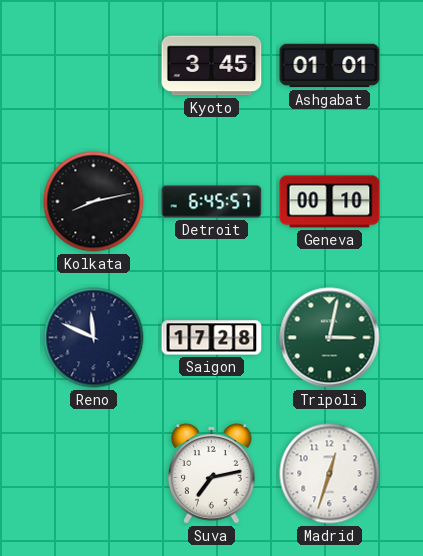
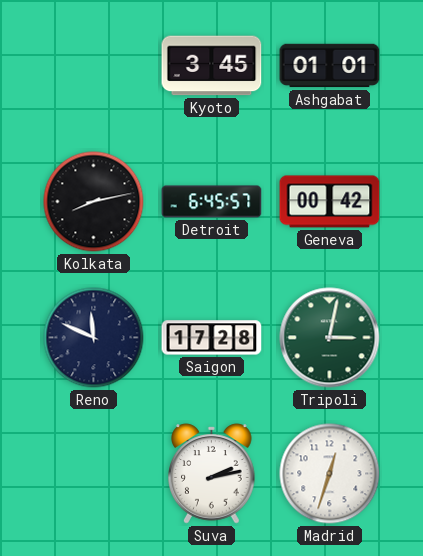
Geneva: 00:10 -> 00:42
Suva: 7:13 -> 2:13
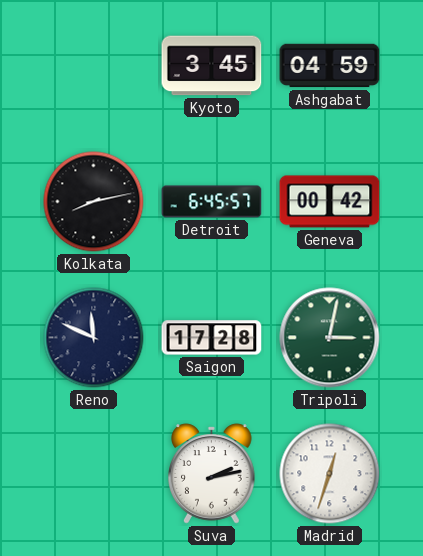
Ashgabat: 01:01 -> 04:59
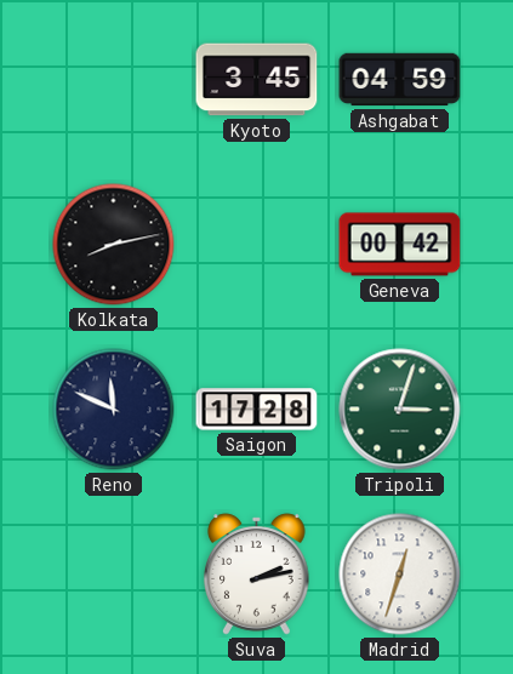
Detroit: 6:45 -> none
Tripoli: 3:02 -> 3:03
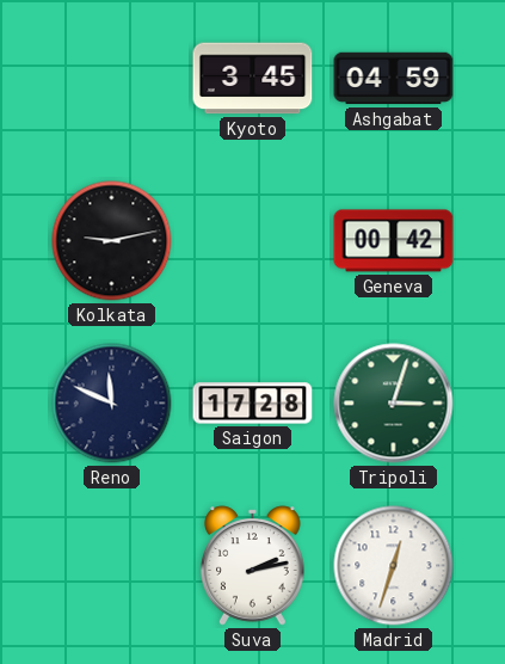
Kolkata: 8:13 -> 9:13
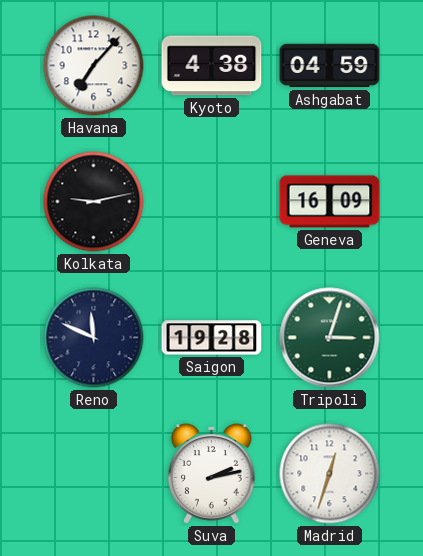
Havana: none -> 7:07
Kyoto: 3:45 -> 4:38
Geneva: 00:42 -> 16:09
Saigon: 17:28 -> 19:28
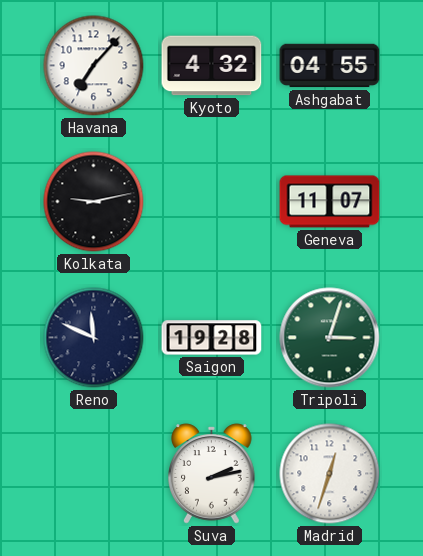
Kyoto: 4:38 -> 4:32
Ashgabat: 04:59 -> 04:55
Geneva: 16:09 -> 11:07
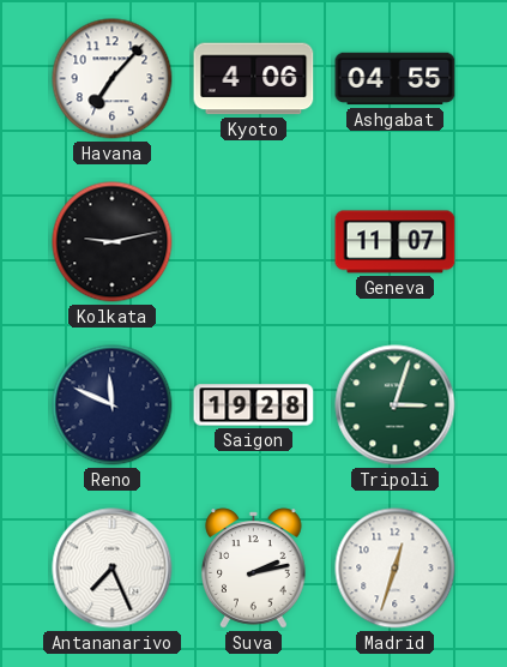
Kyoto: 4:32 -> 4:06
Antananarivo: none -> 7:26
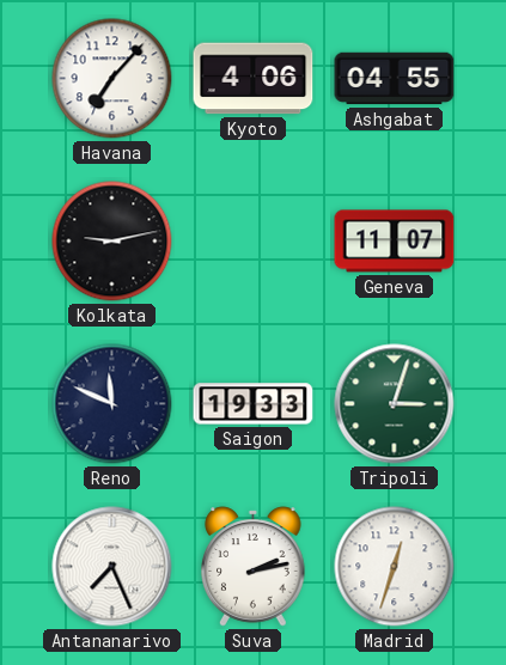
Saigon: 19:28 -> 19:33
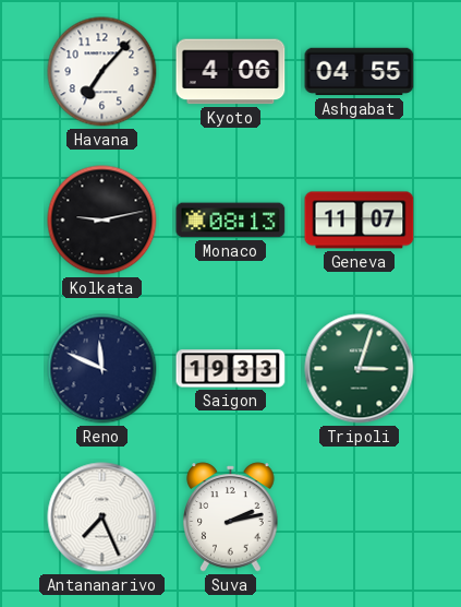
Monaco: none -> 08:13
Madrid: 12:33 -> none
